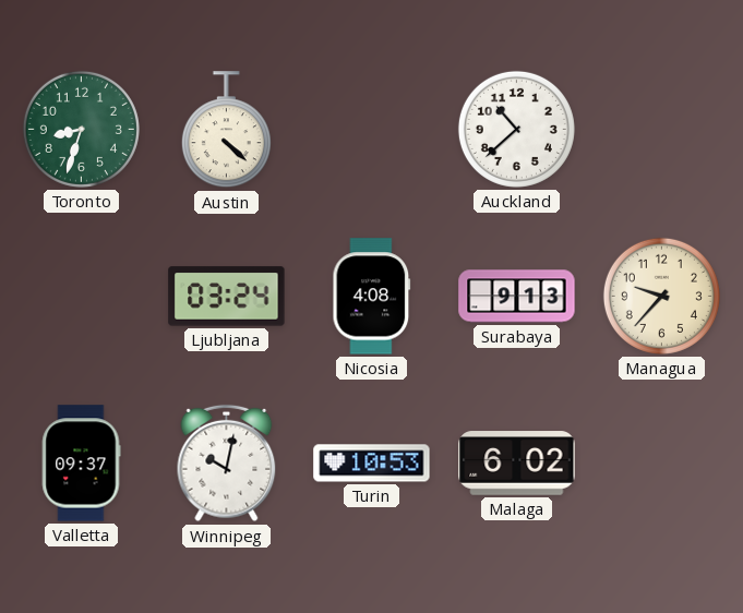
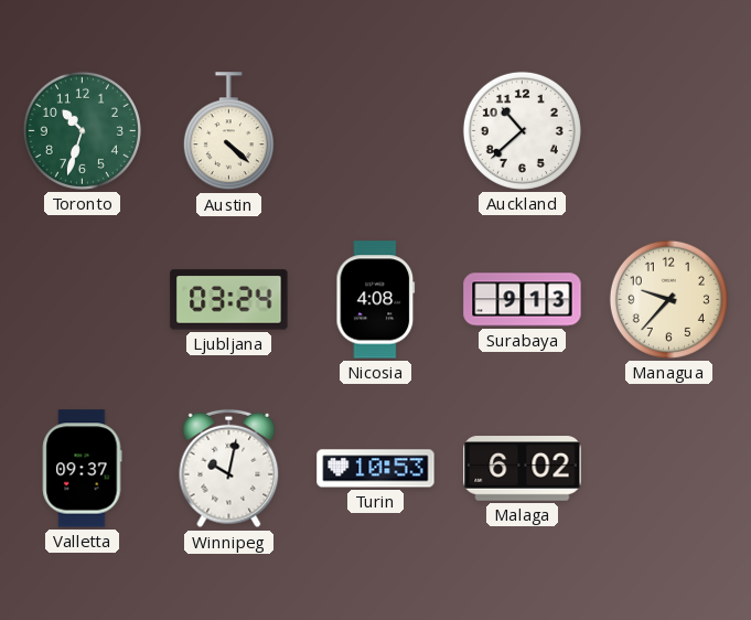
Toronto: 8:33 -> 10:33
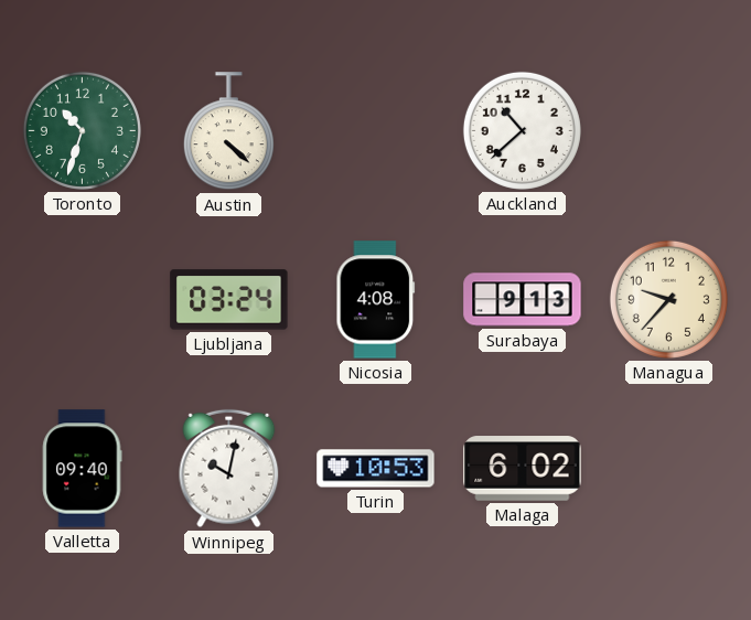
Valletta: 09:37 -> 09:40
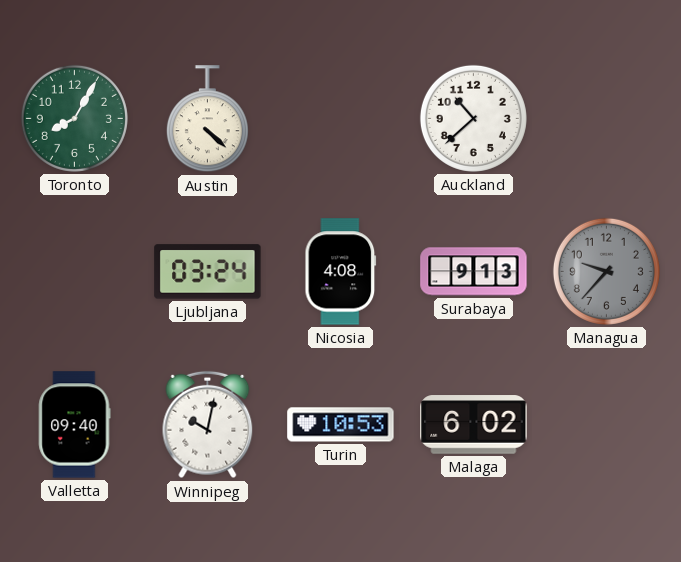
Toronto: 10:33 -> 8:05
Managua dial: cream -> grey
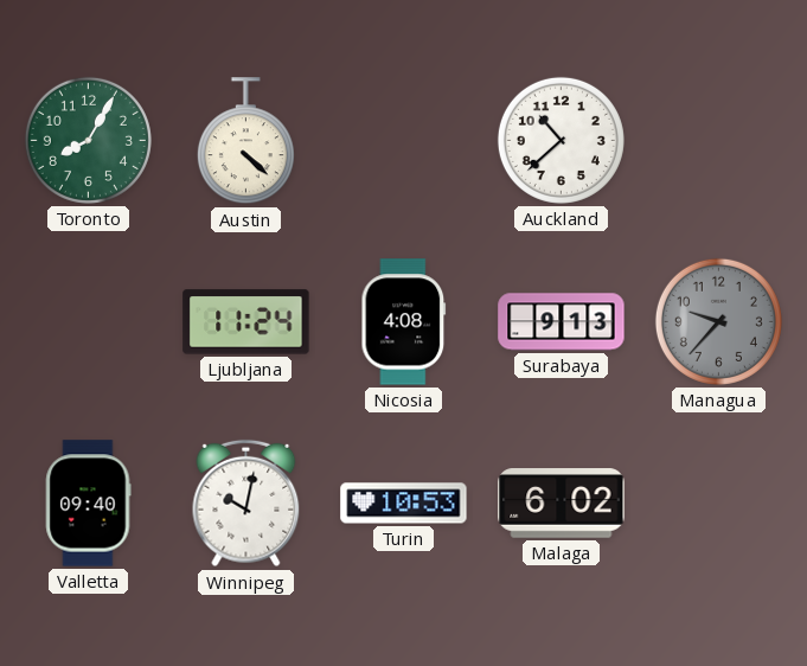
Ljubljana: 03:24 -> 11:24
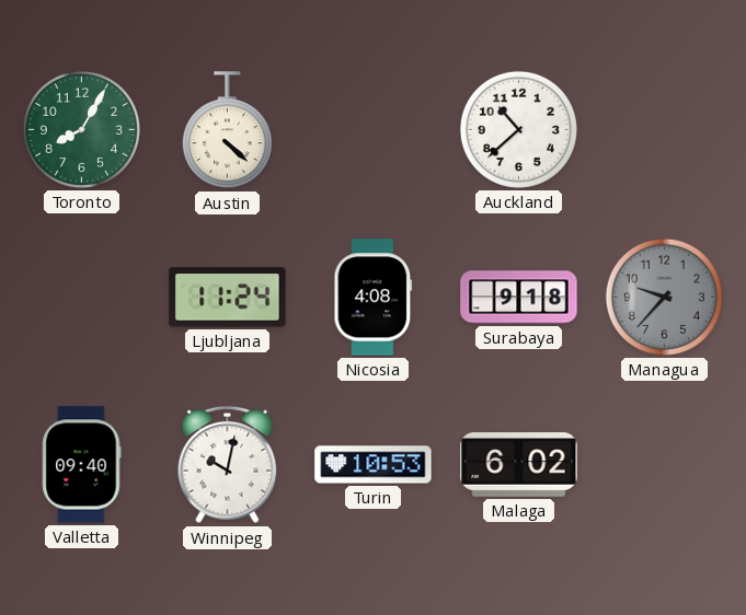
Surabaya: 9:13 -> 9:18
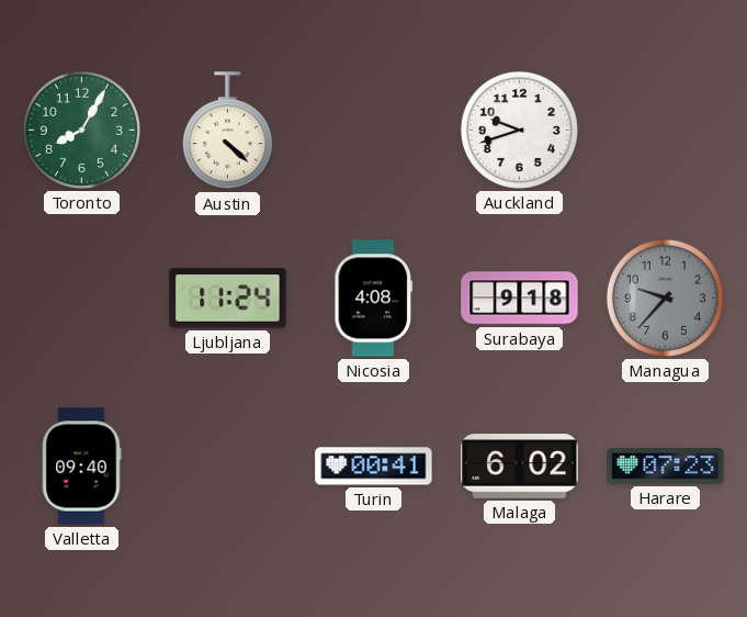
Auckland: 10:38 -> 9:42
Winnipeg: 10:02 -> none
Turin: 10:53 -> 00:41
Harare: none -> 07:23
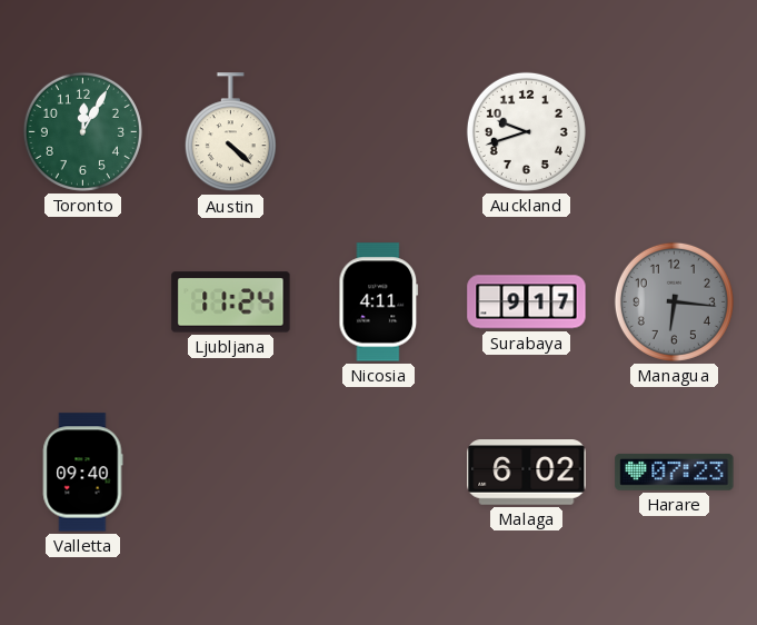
Toronto: 8:05 -> 12:05
Nicosia: 4:08 -> 4:11
Surabaya: 9:18 -> 9:17
Managua: 9:37 -> 6:16
Turin: 00:41 -> none
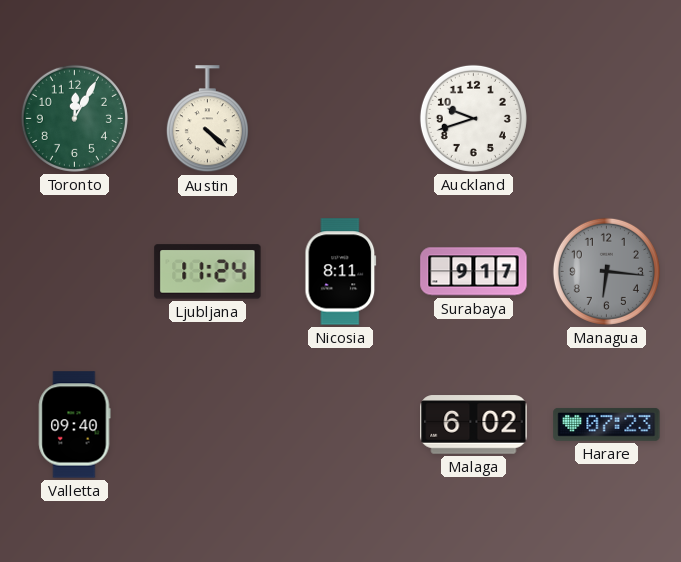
Nicosia: 4:11 -> 8:11
